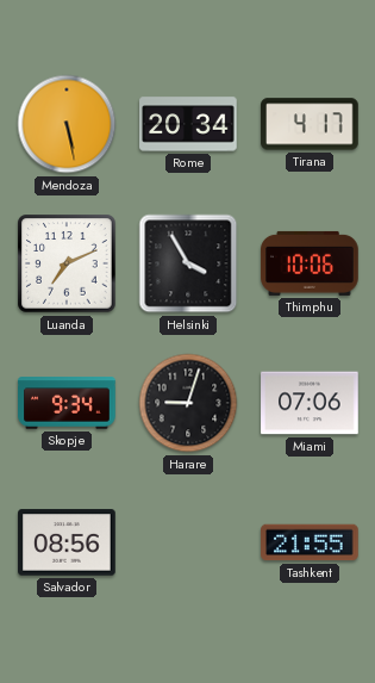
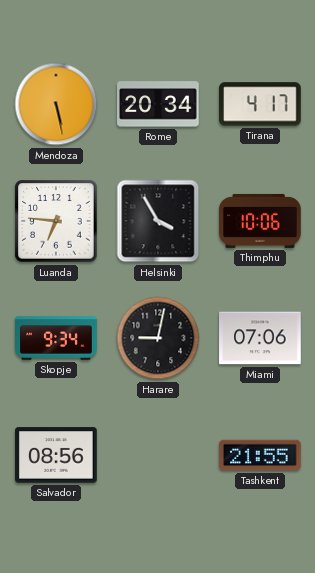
Luanda: 7:11 -> 6:46
Harare: 9:03 -> 9:02
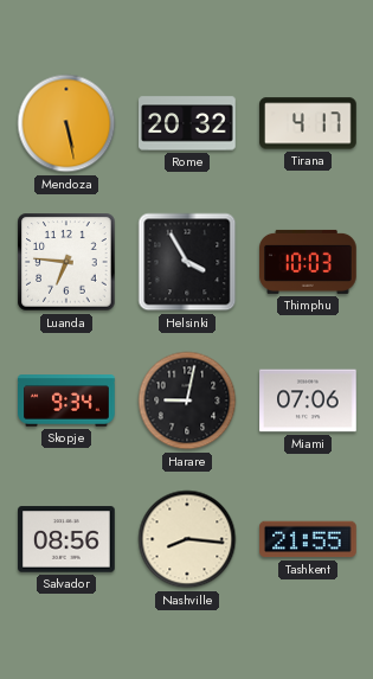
Rome: 20:34 -> 20:32
Thimphu: 10:06 -> 10:03
Nashville: none -> 8:16
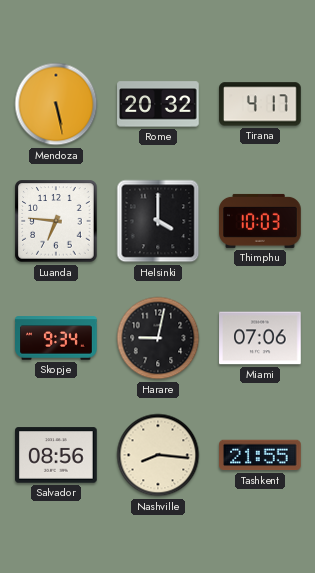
Helsinki: 3:55 -> 4:00
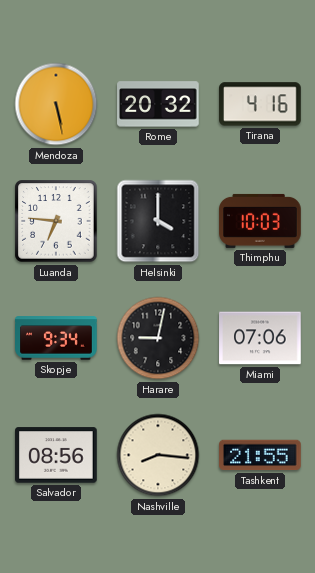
Tirana: 4:17 -> 4:16
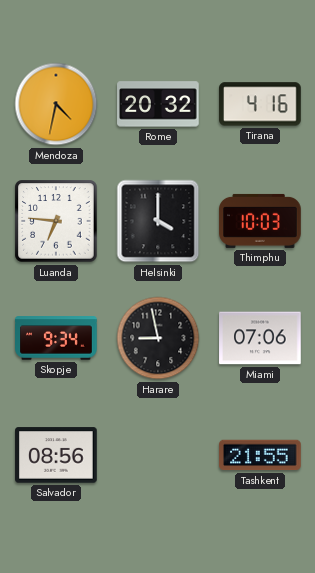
Mendoza: 5:28 -> 4:32
Harare: 9:02 -> 8:58
Nashville: 8:16 -> none
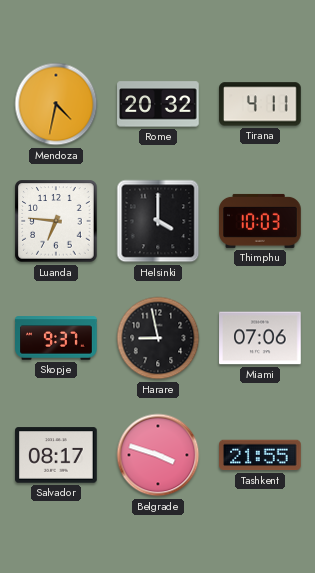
Tirana: 4:16 -> 4:11
Skopje: 9:34 -> 9:37
Salvador: 08:56 -> 08:17
Belgrade: none -> 3:48
